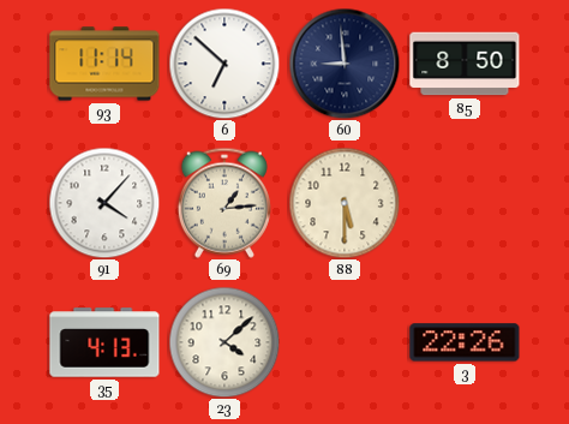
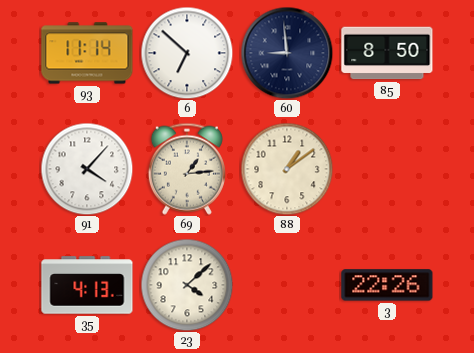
88: 5:30 -> 1:09
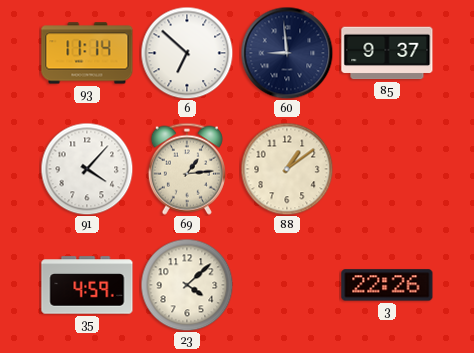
85: 8:50 -> 9:37
35: 4:13 -> 4:59
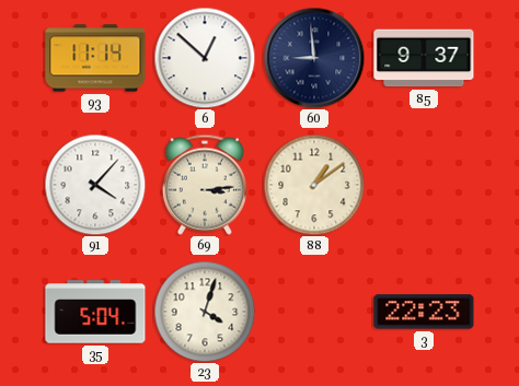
6: 6:52 -> 12:52
69: 1:14 -> 3:14
35: 4:59 -> 5:04
23: 4:08 -> 4:03
3: 22:26 -> 22:23
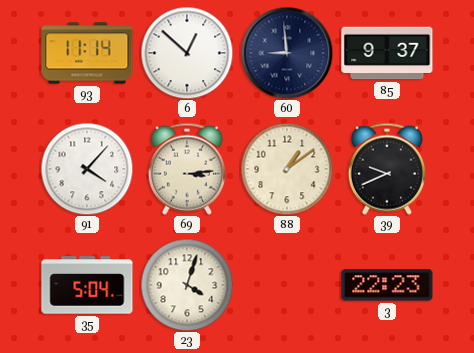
39: none -> 9:41
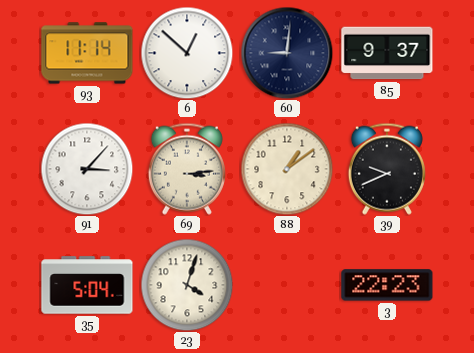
60: 8:59 -> 9:01
91: 4:07 -> 3:07
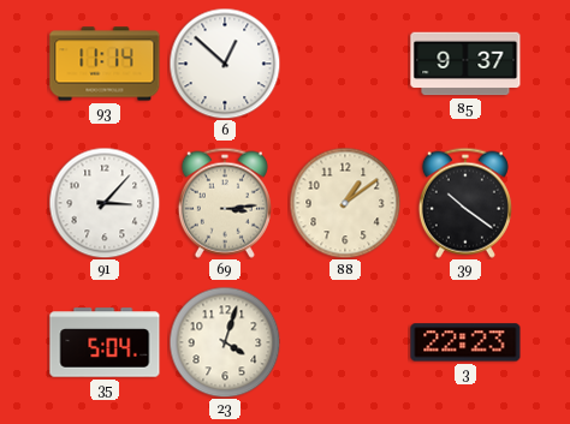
60: 9:01 -> none
39: 9:41 -> 10:21
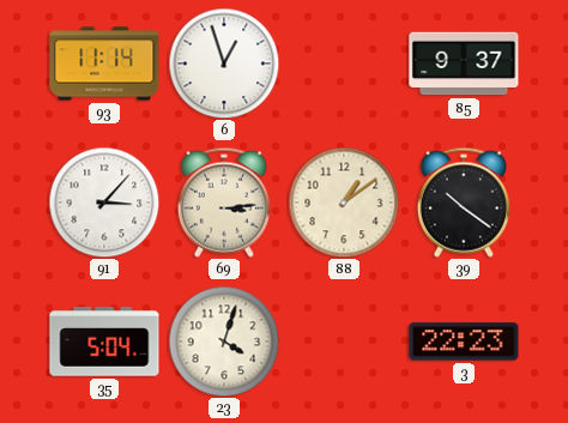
6: 12:52 -> 12:57
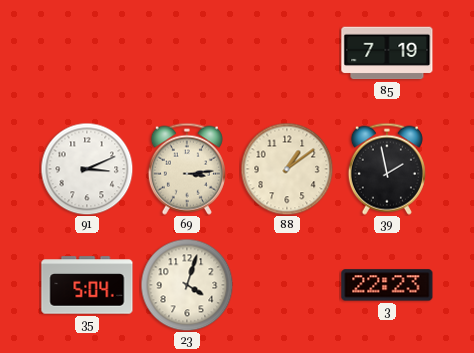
93: 11:14 -> none
6: 12:57 -> none
85: 9:37 -> 7:19
91: 3:07 -> 3:11
39: 10:21 -> 1:58
